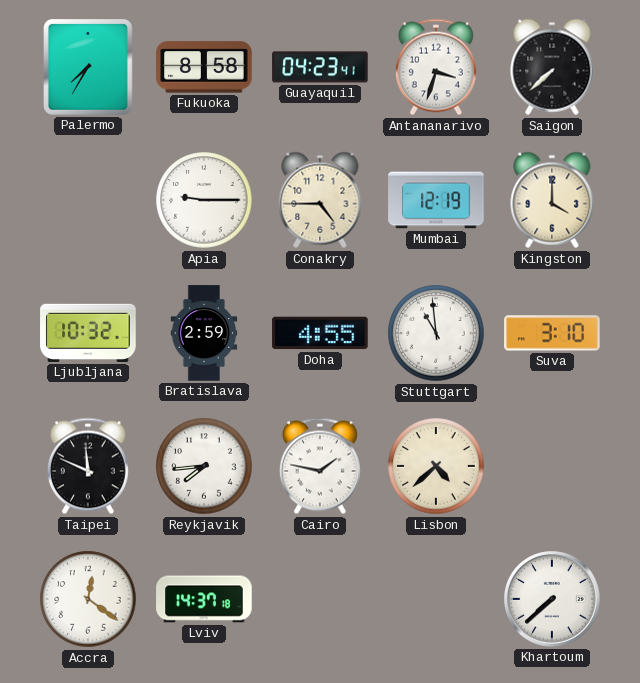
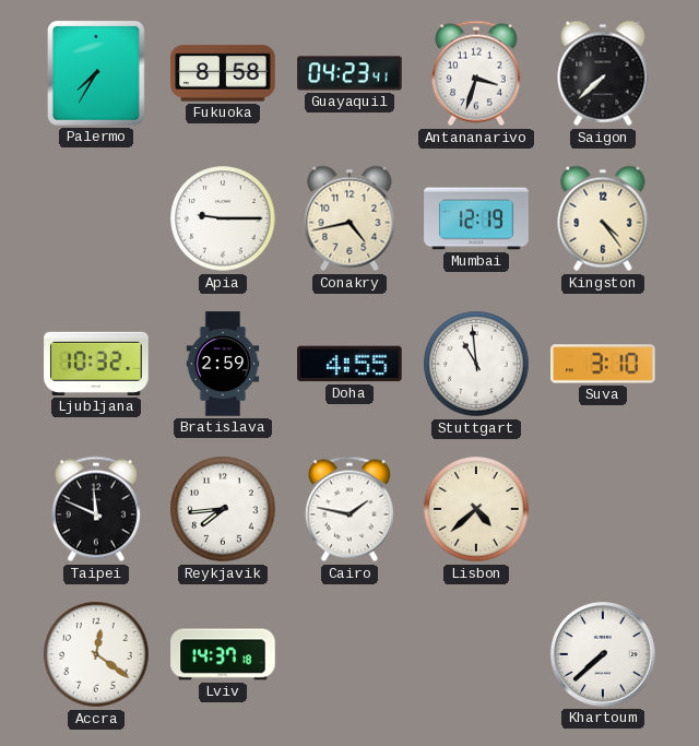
Conakry: 4:45 -> 4:43
Kingston: 4:00 -> 4:24
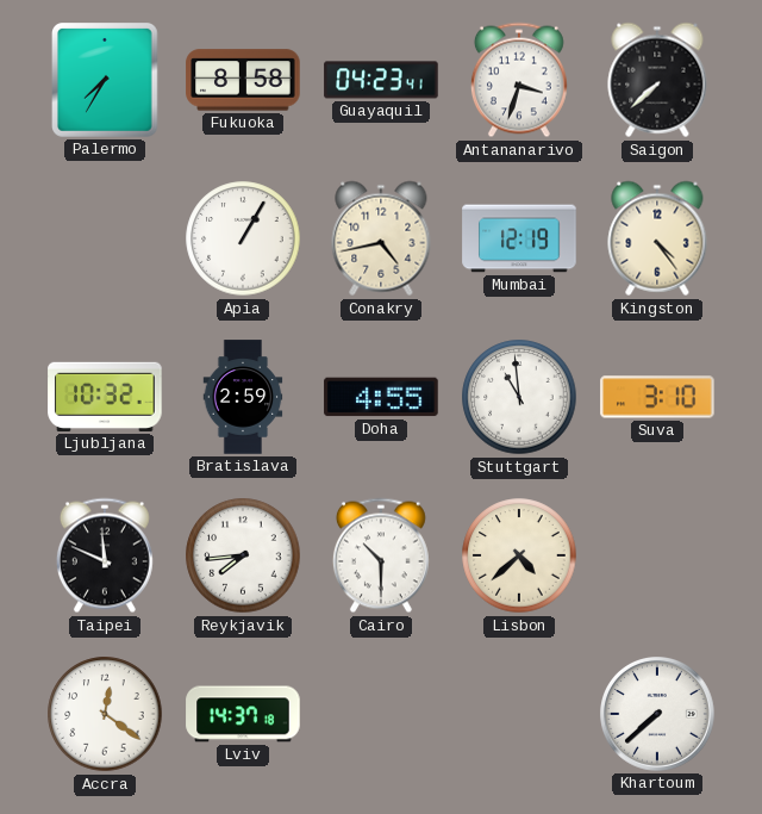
Apia: 9:15 -> 1:05
Cairo: 1:47 -> 10:30
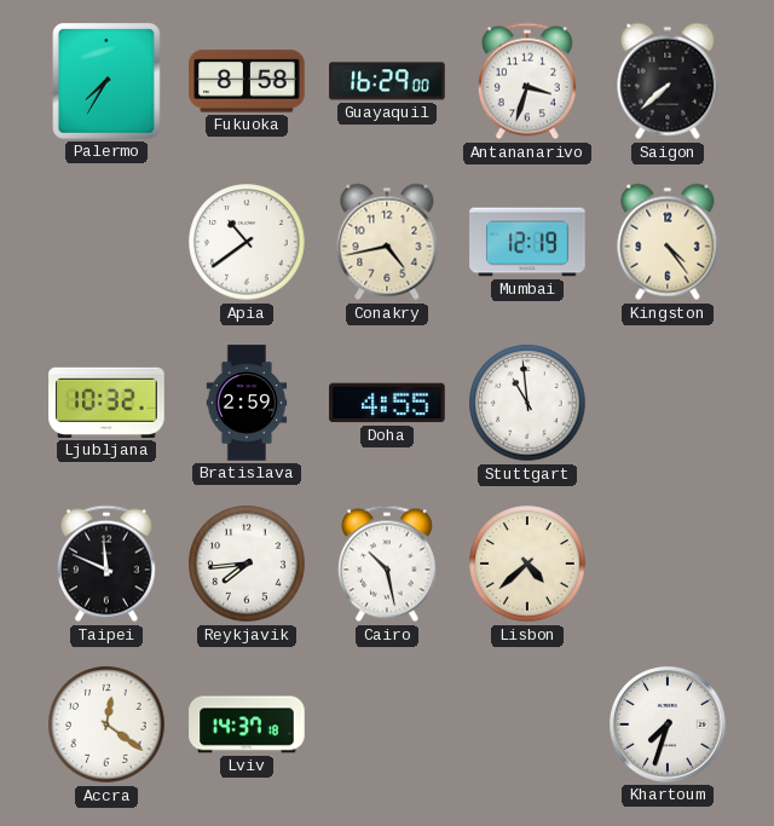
Guayaquil: 04:23 -> 16:29
Apia: 1:05 -> 10:39
Suva: 3:10 -> none
Cairo: 10:30 -> 10:28
Khartoum: 7:38 -> 7:33
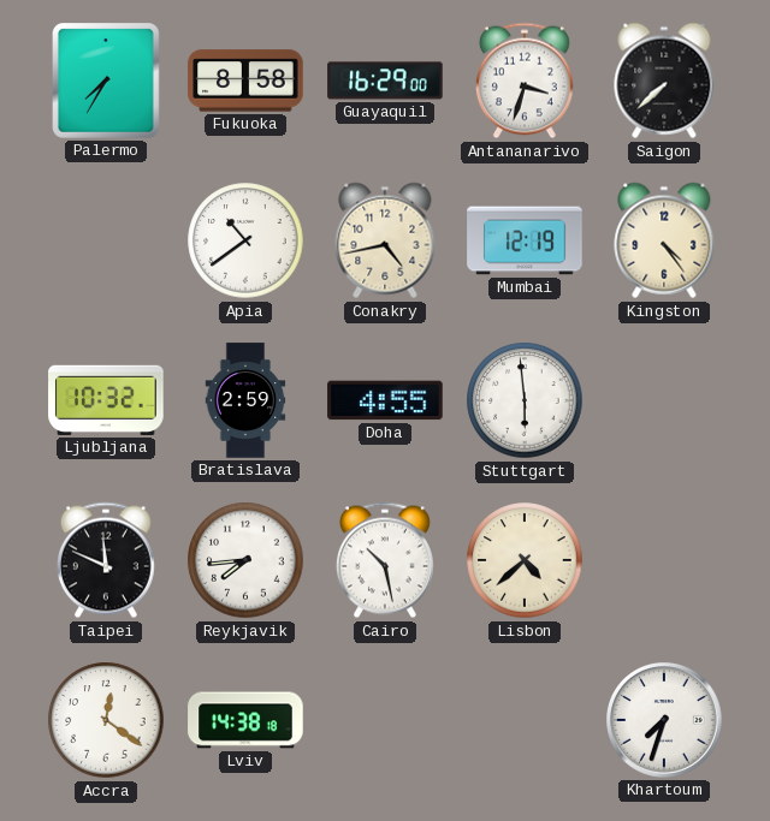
Stuttgart: 10:59 -> 5:59
Lviv: 14:37 -> 14:38
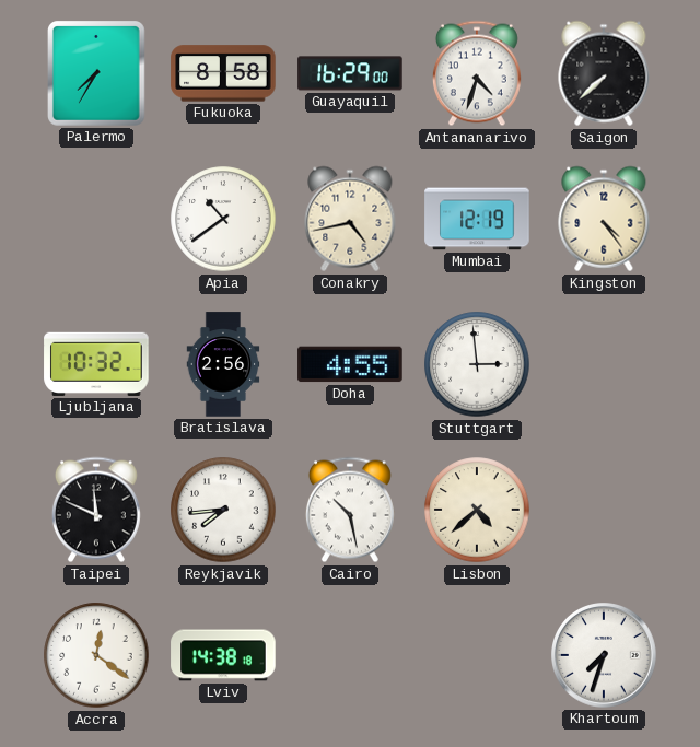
Antananarivo: 3:33 -> 4:33
Bratislava: 2:59 -> 2:56
Stuttgart: 5:59 -> 2:59
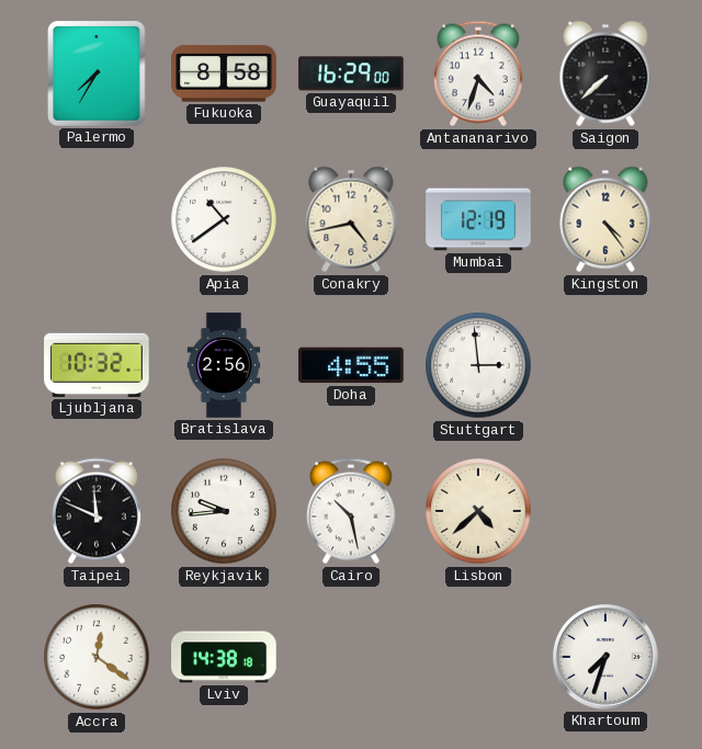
Reykjavik: 7:44 -> 9:44
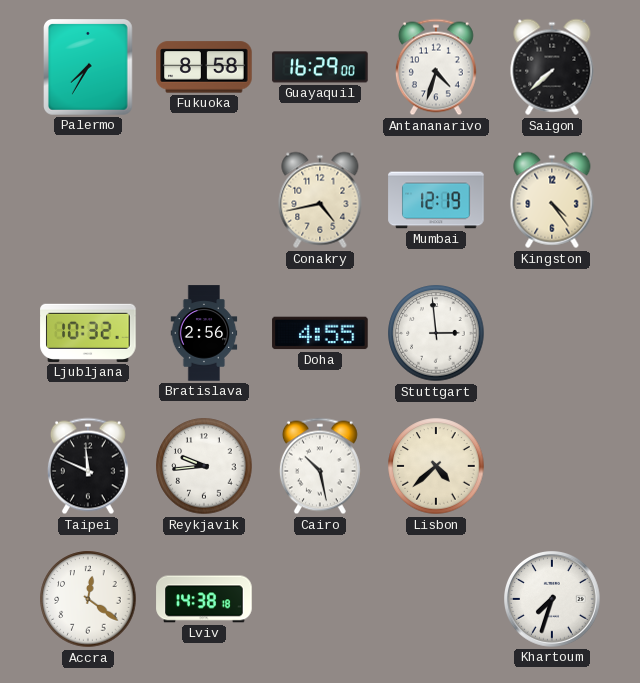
Apia: 10:39 -> none
